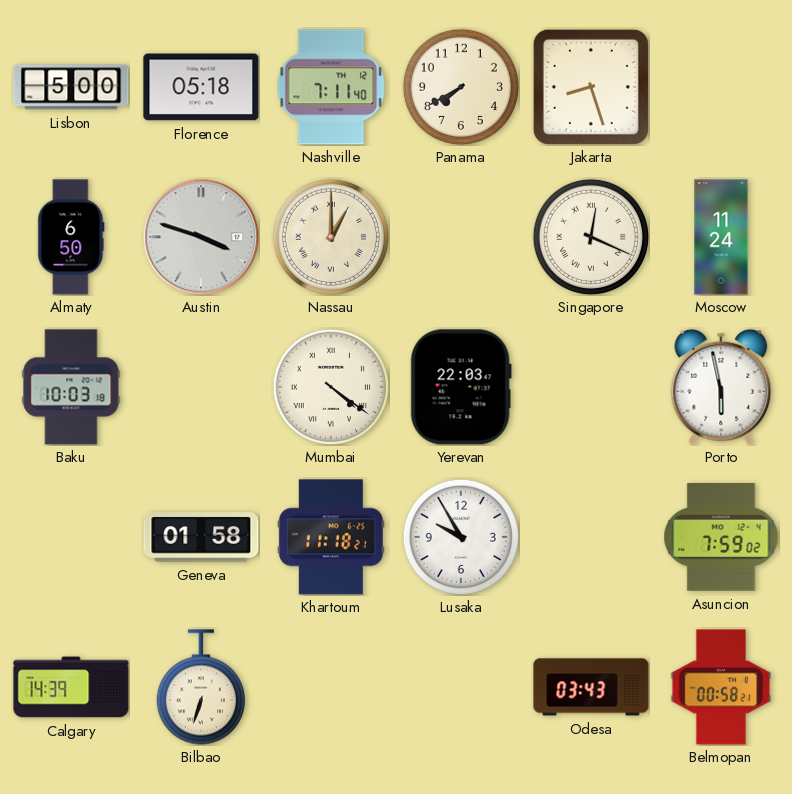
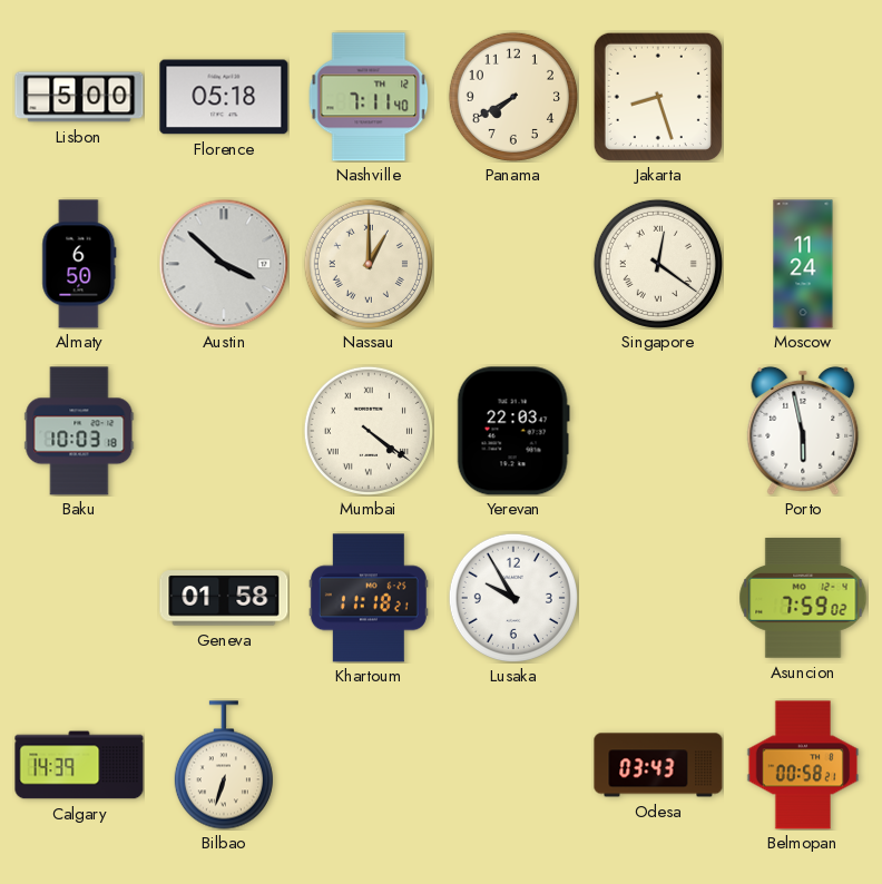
Austin: 3:48 -> 3:52
Singapore: 12:19 -> 12:21
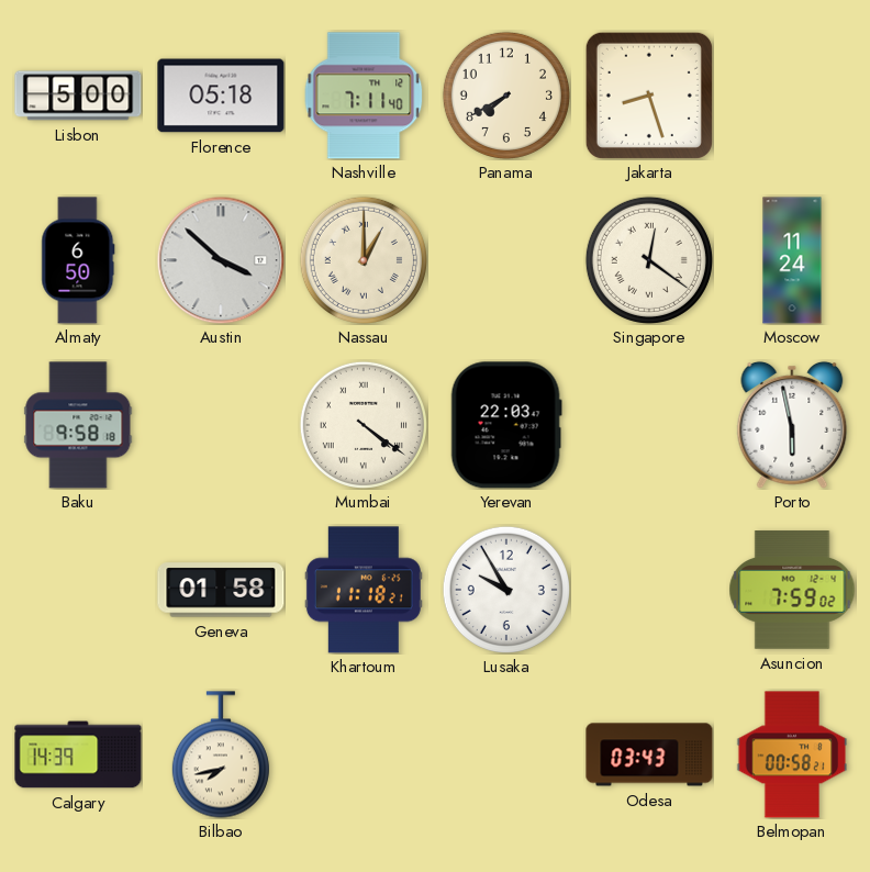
Baku: 10:03 -> 9:58
Bilbao: 6:33 -> 7:43
